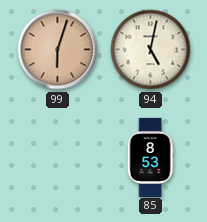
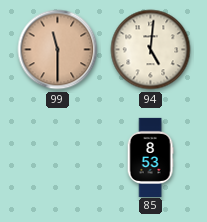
99: 6:03 -> 11:30
94: 5:02 -> 5:01
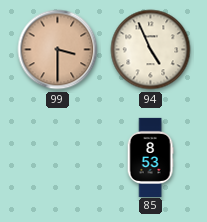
99: 11:30 -> 3:30
94: 5:01 -> 4:56
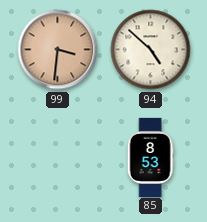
99: 3:30 -> 3:31
94: 4:56 -> 4:52
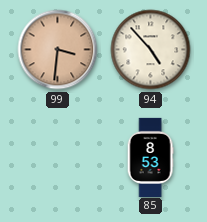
94: 4:52 -> 4:53
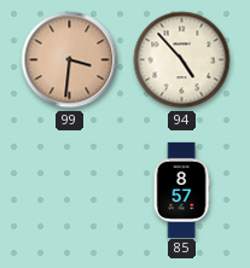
85: 8:53 -> 8:57
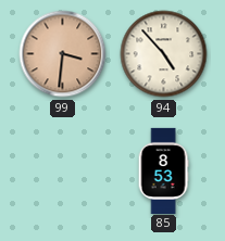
85: 8:57 -> 8:53
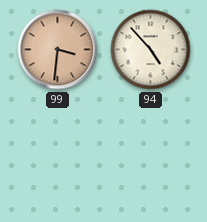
85: 8:53 -> none
